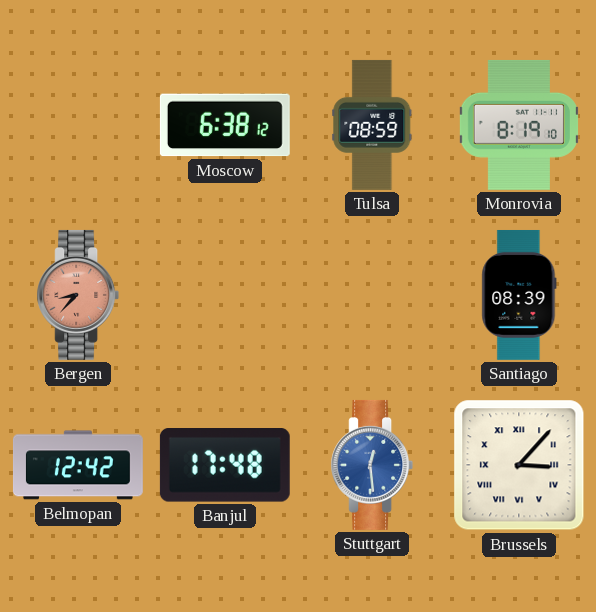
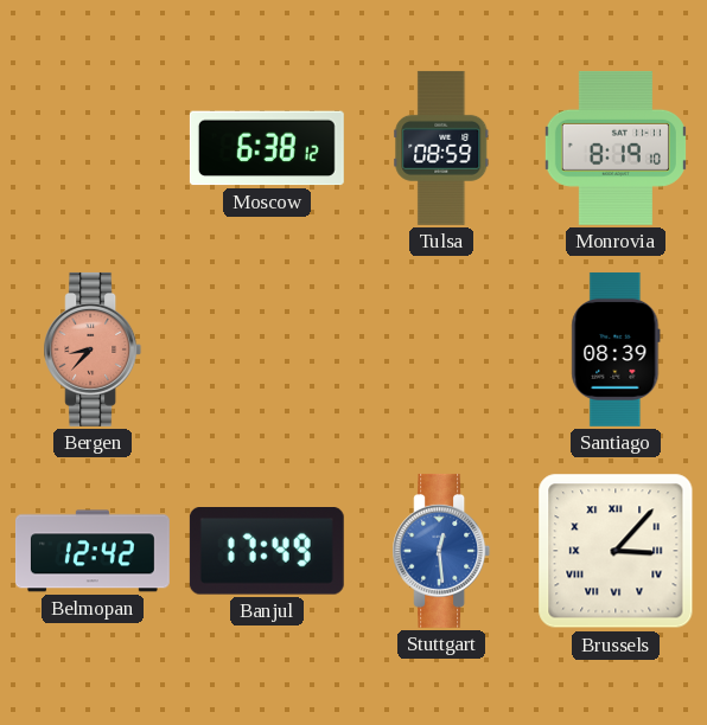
Banjul: 17:48 -> 17:49
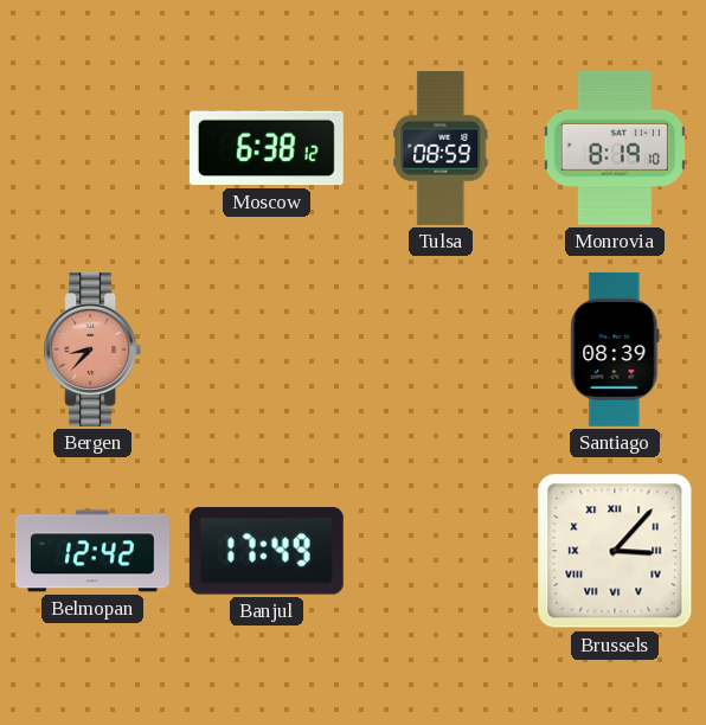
Stuttgart: 12:29 -> none
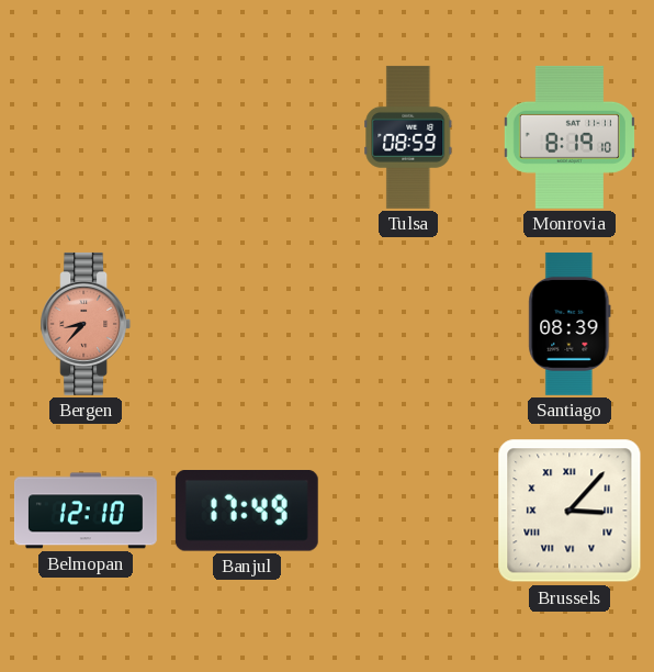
Moscow: 6:38 -> none
Belmopan: 12:42 -> 12:10
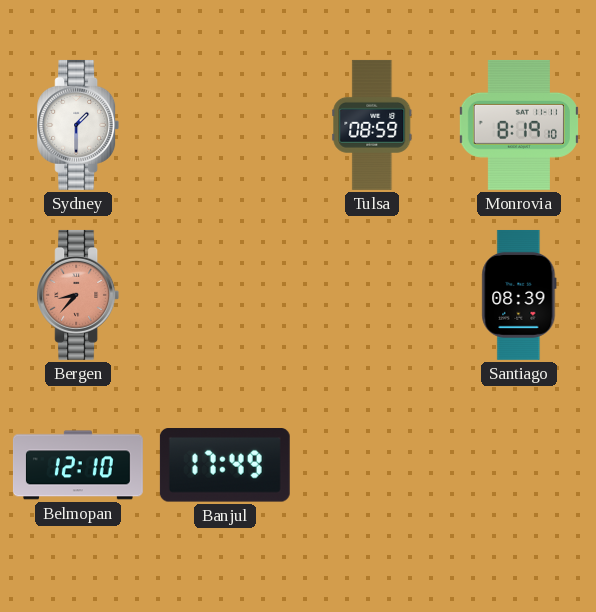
Sydney: none -> 1:30
Brussels: 3:07 -> none
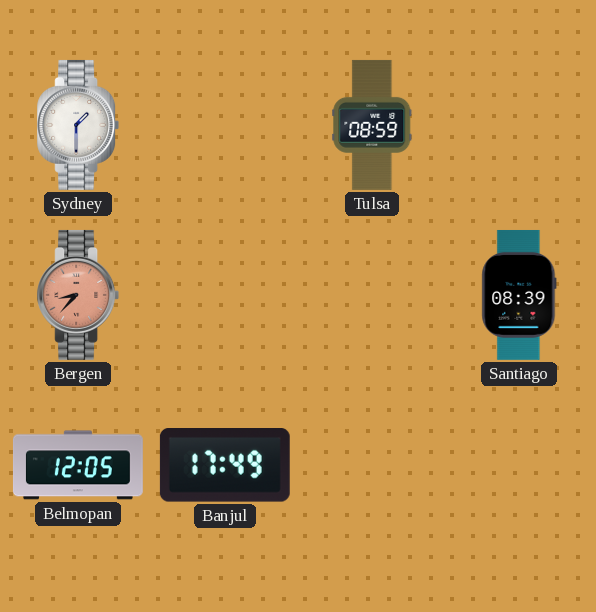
Monrovia: 8:19 -> none
Belmopan: 12:10 -> 12:05
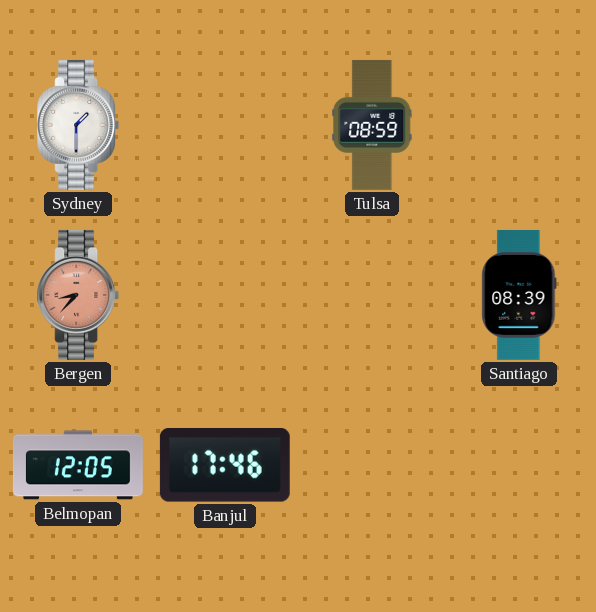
Banjul: 17:49 -> 17:46
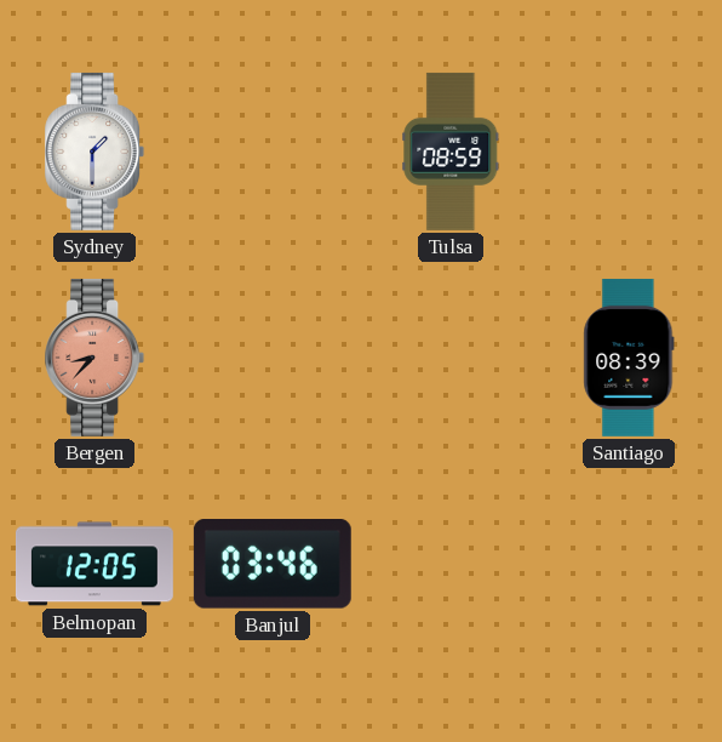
Banjul: 17:46 -> 03:46
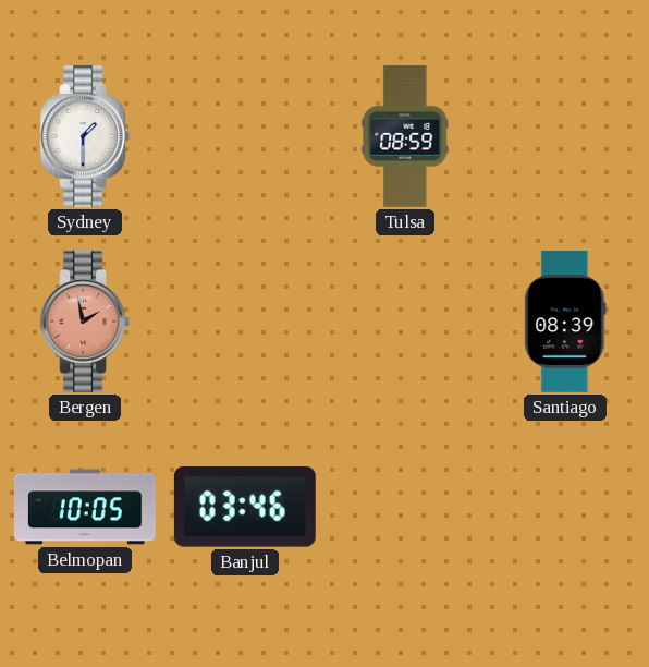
Bergen: 8:37 -> 1:58
Belmopan: 12:05 -> 10:05
